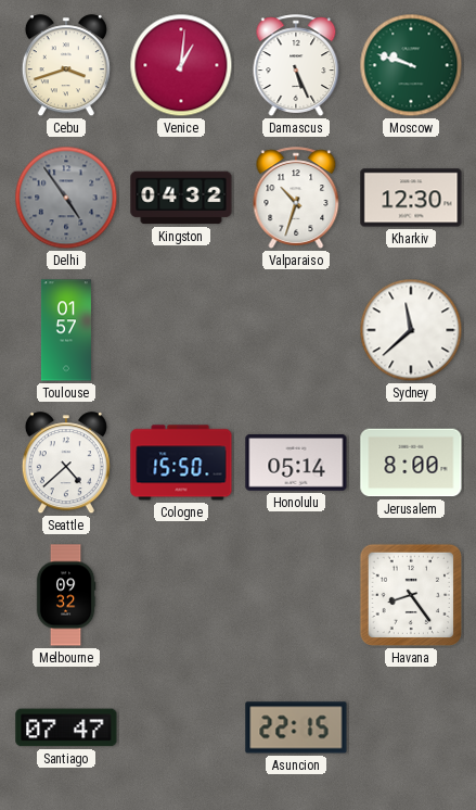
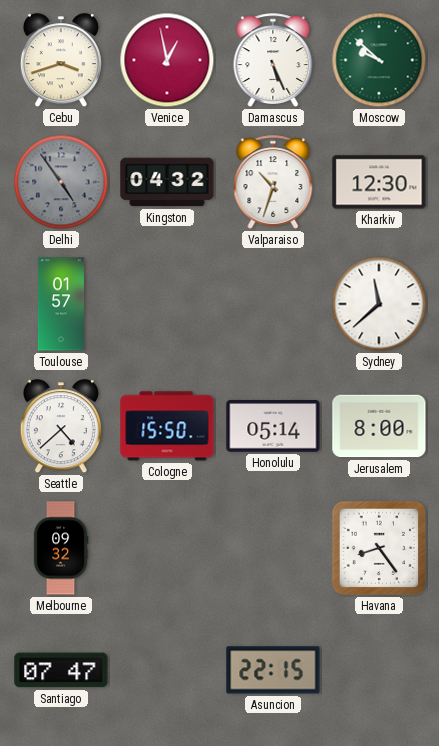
Venice: 1:01 -> 12:58
Moscow: 9:48 -> 9:52
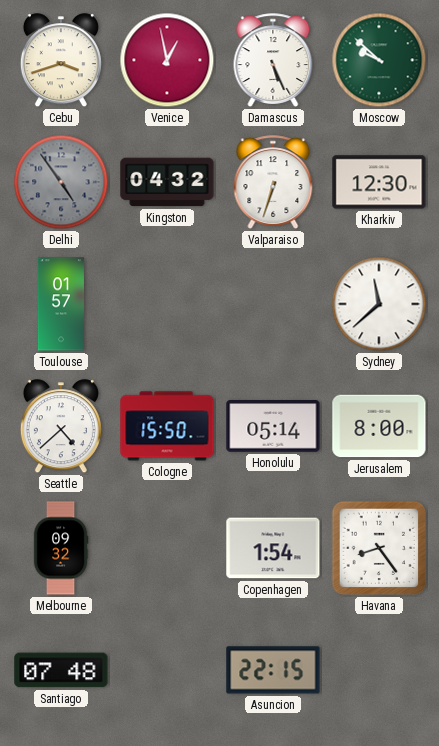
Valparaiso: 10:33 -> 6:33
Copenhagen: none -> 1:54
Santiago: 07:47 -> 07:48
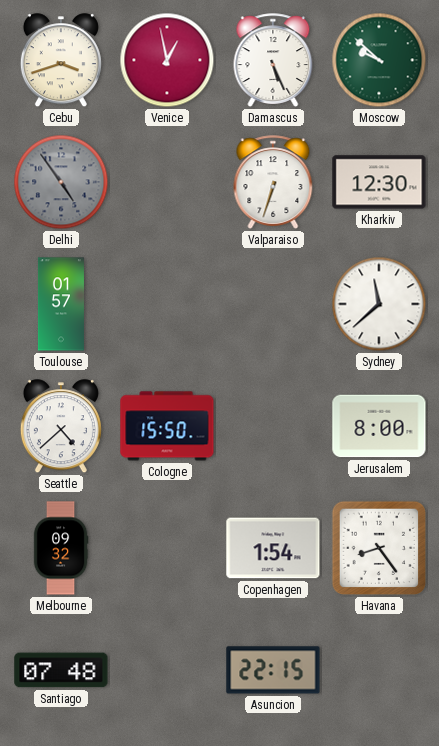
Kingston: 04:32 -> none
Honolulu: 05:14 -> none
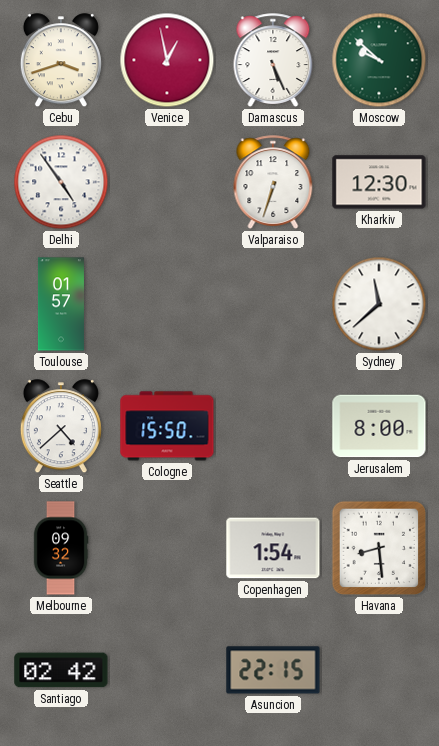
Delhi dial: grey -> white
Havana: 8:24 -> 8:29
Santiago: 07:48 -> 02:42
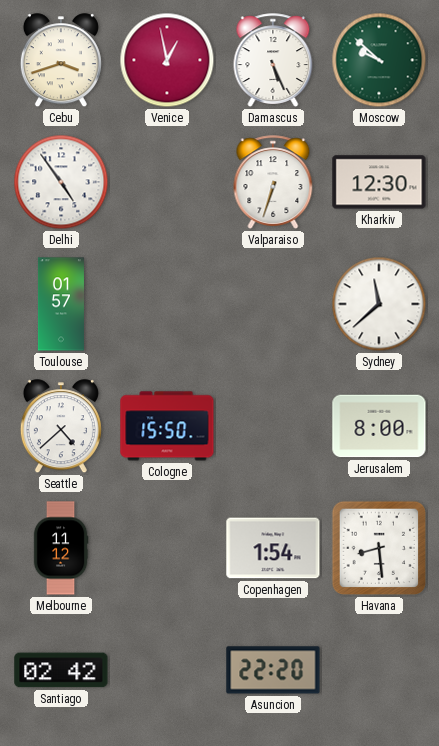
Melbourne: 09:32 -> 11:12
Asuncion: 22:15 -> 22:20
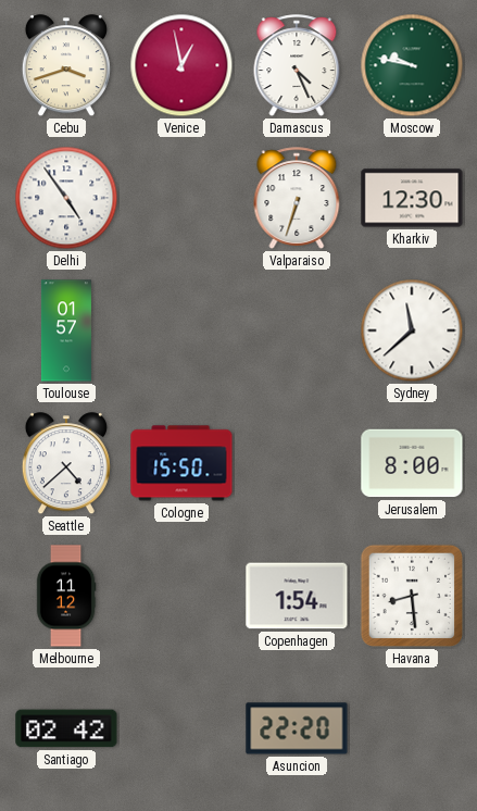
Damascus: 5:26 -> 4:26
Moscow: 9:52 -> 9:47
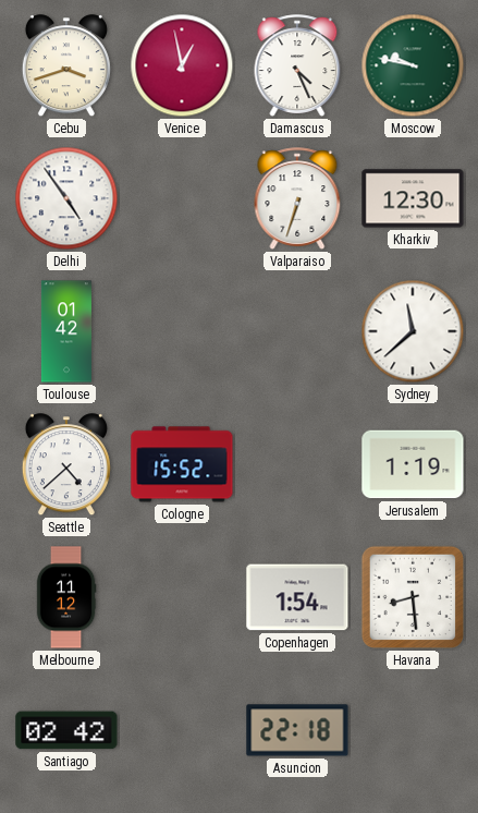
Toulouse: 01:57 -> 01:42
Cologne: 15:50 -> 15:52
Jerusalem: 8:00 -> 1:19
Asuncion: 22:20 -> 22:18
